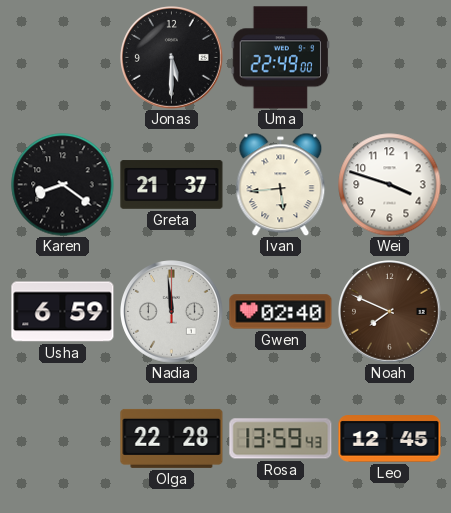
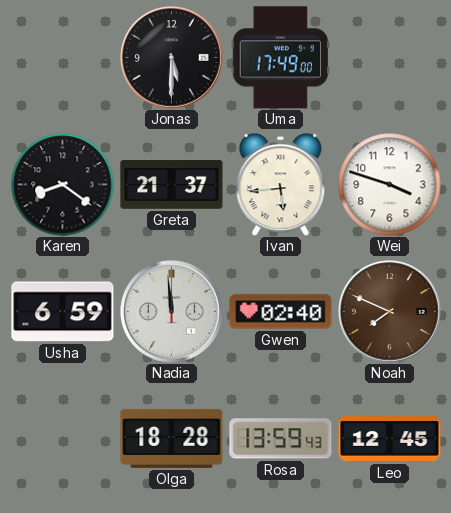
Uma: 22:49 -> 17:49
Olga: 22:28 -> 18:28
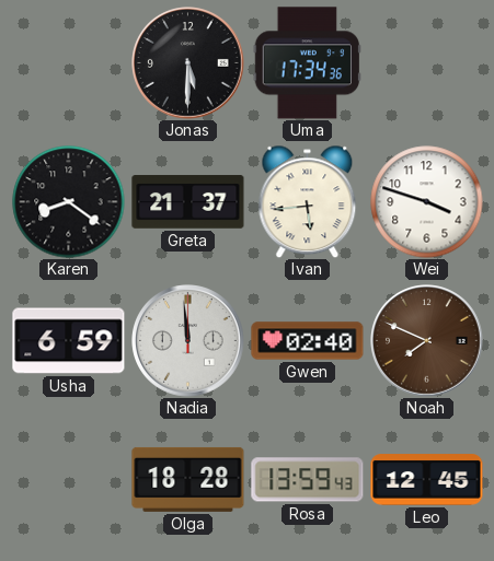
Uma: 17:49 -> 17:34
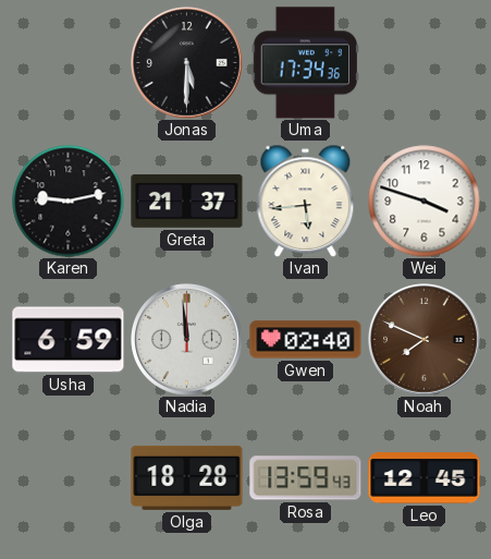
Karen: 8:21 -> 9:13
